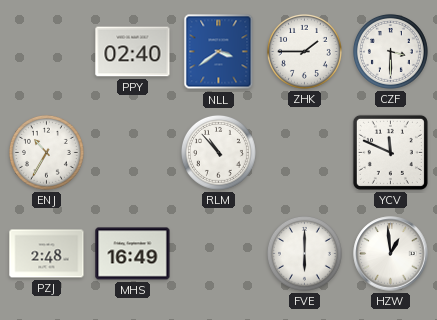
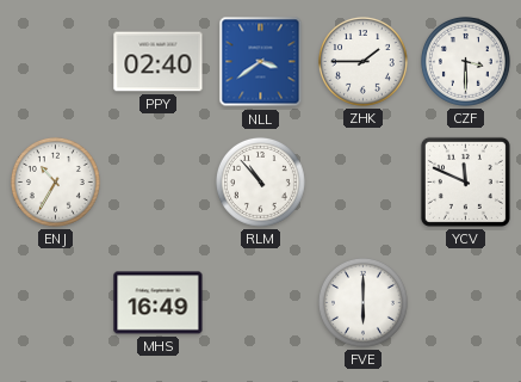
PZJ: 2:48 -> none
HZW: 12:59 -> none
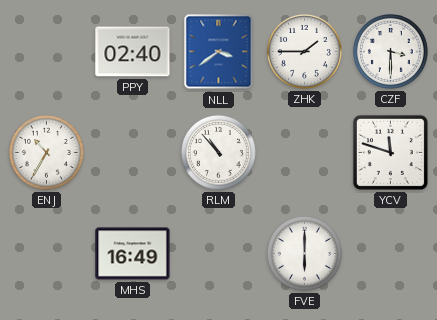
YCV: 11:49 -> 11:48
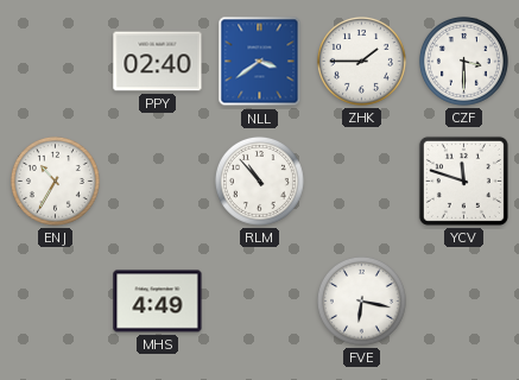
MHS: 16:49 -> 4:49
FVE: 6:00 -> 6:17
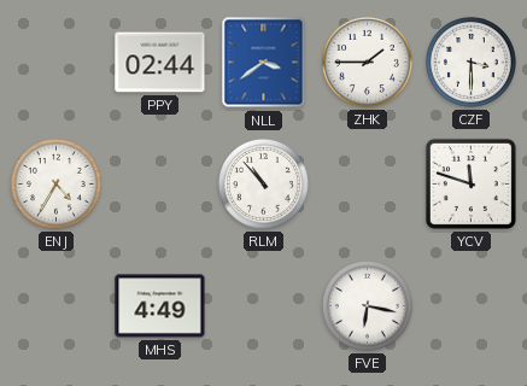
PPY: 02:40 -> 02:44
ENJ: 10:35 -> 4:35
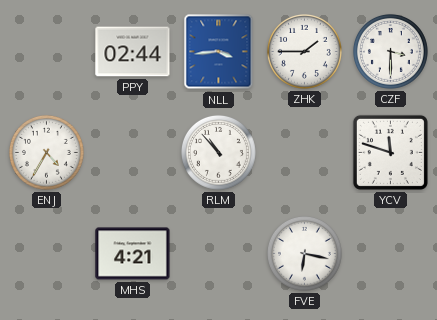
NLL: 3:39 -> 3:44
MHS: 4:49 -> 4:21
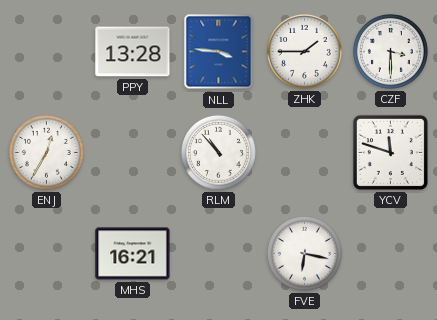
PPY: 02:44 -> 13:28
NLL: 3:44 -> 3:46
ENJ: 4:35 -> 12:35
MHS: 4:21 -> 16:21
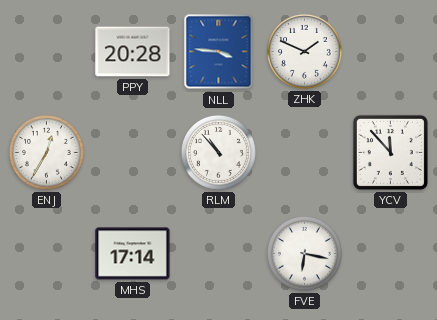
PPY: 13:28 -> 20:28
ZHK: 1:45 -> 1:49
CZF: 3:30 -> none
YCV: 11:48 -> 11:53
MHS: 16:21 -> 17:14
